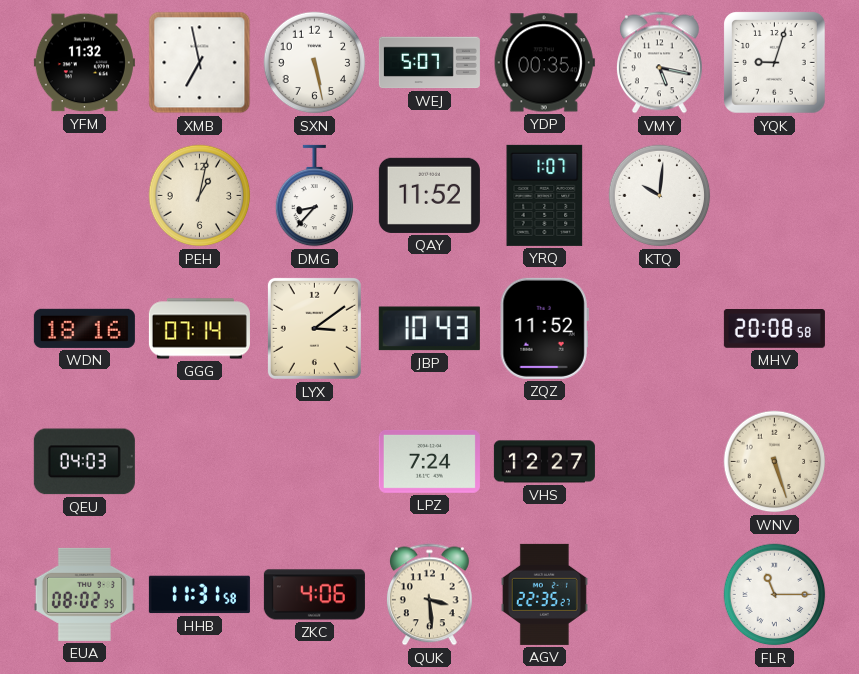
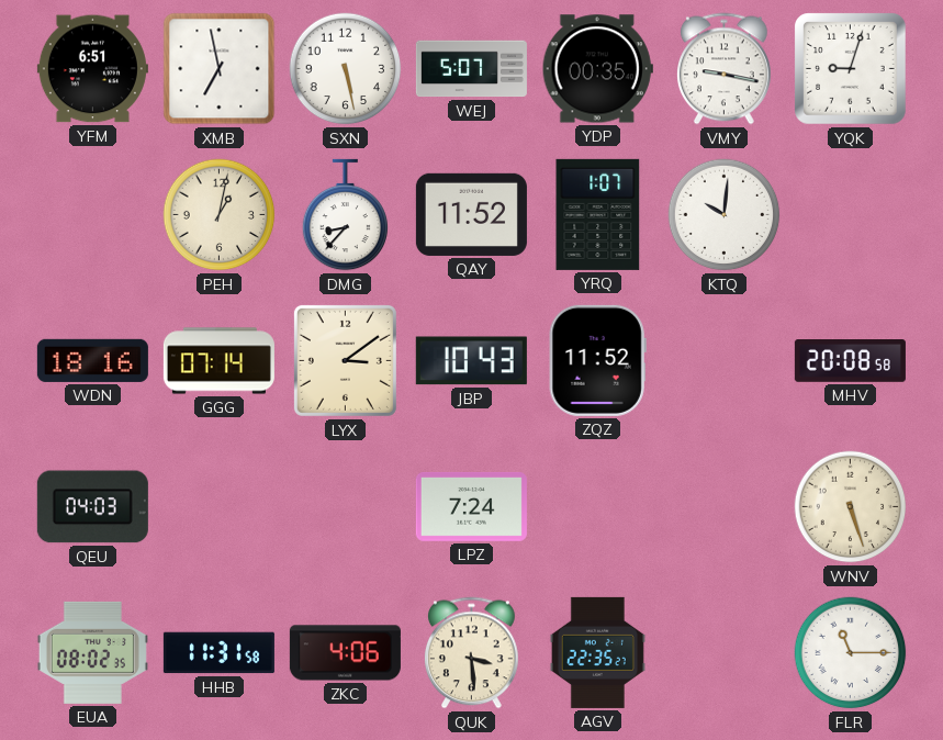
YFM: 11:32 -> 6:51
VMY: 5:17 -> 9:17
VHS: 12:27 -> none
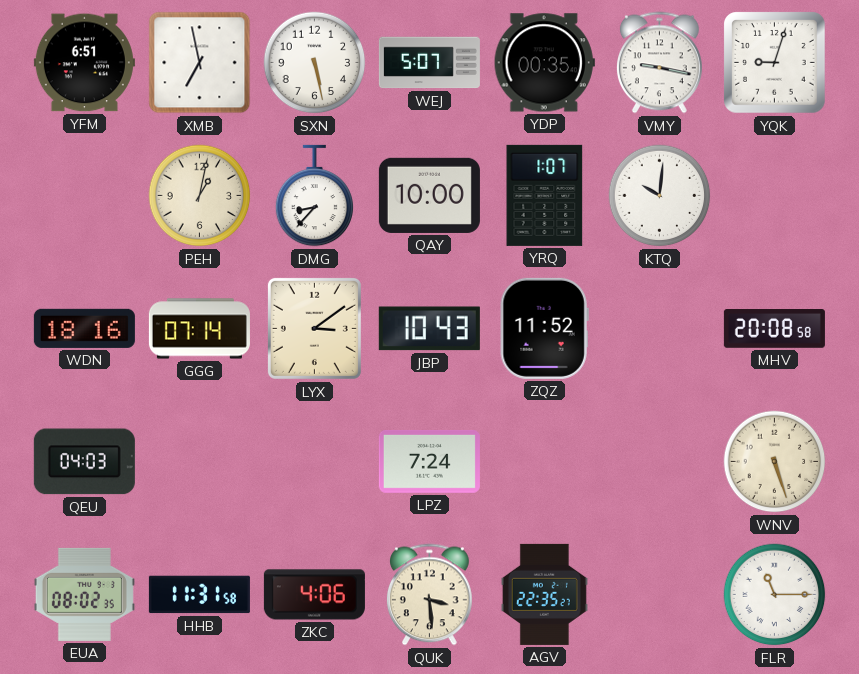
QAY: 11:52 -> 10:00
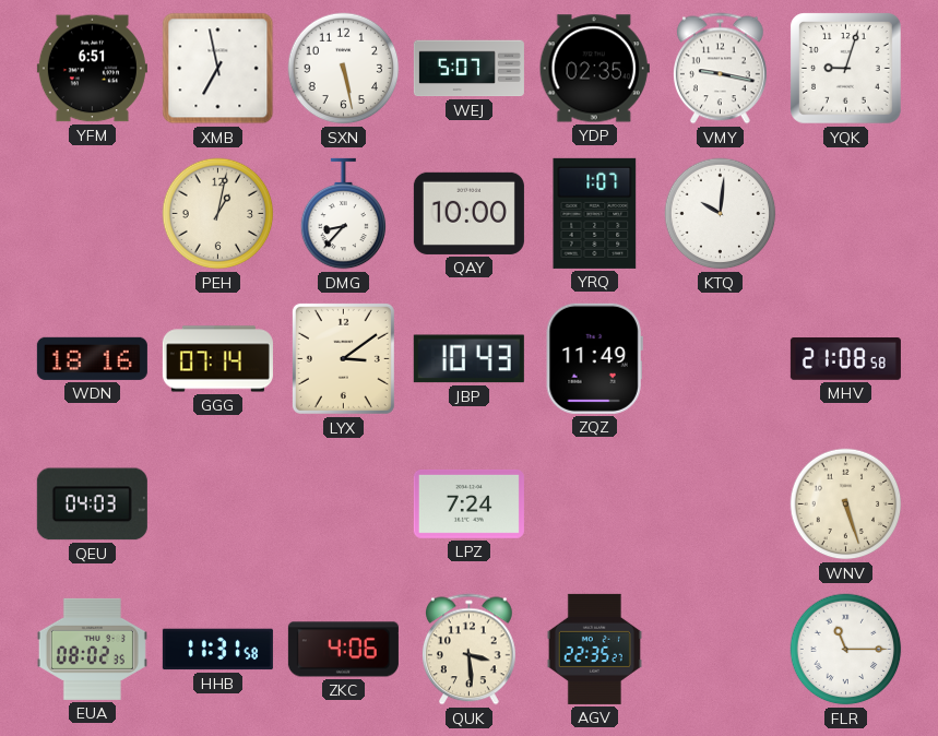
YDP: 00:35 -> 02:35
ZQZ: 11:52 -> 11:49
MHV: 20:08 -> 21:08
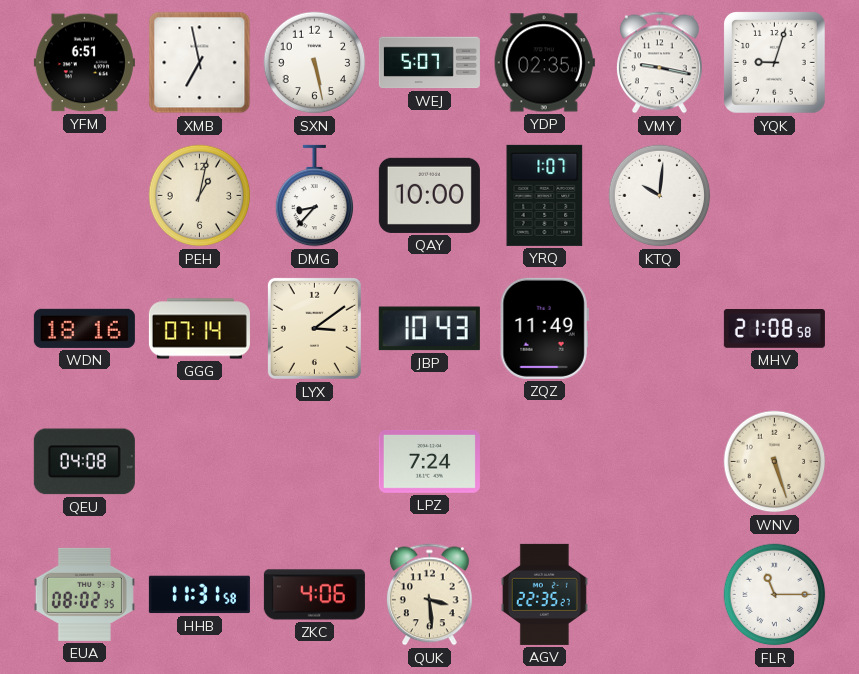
QEU: 04:03 -> 04:08
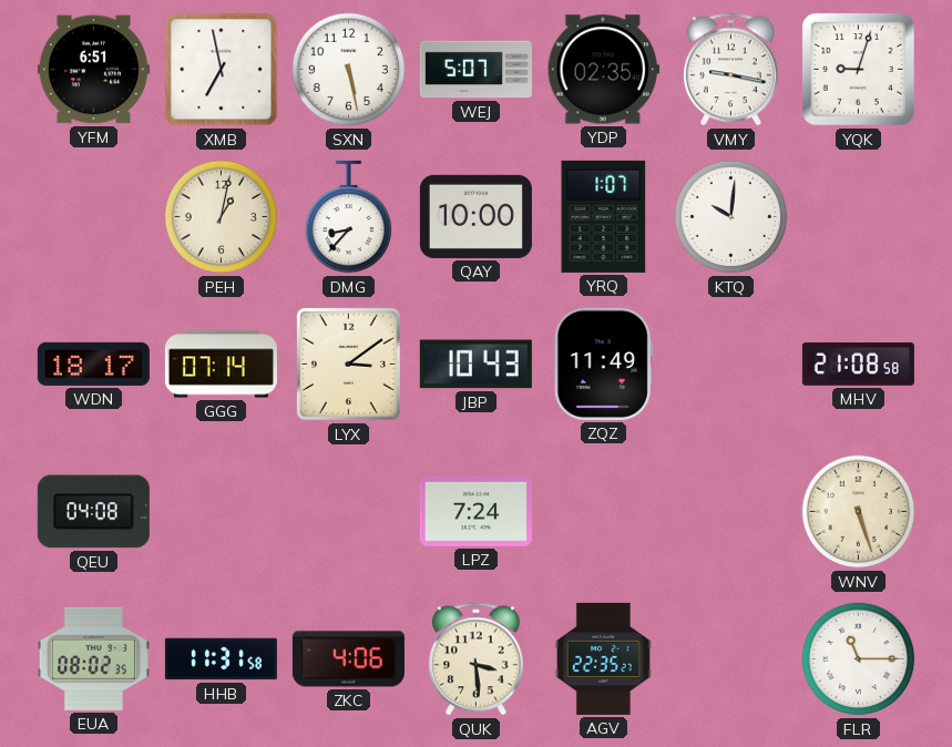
WDN: 18:16 -> 18:17
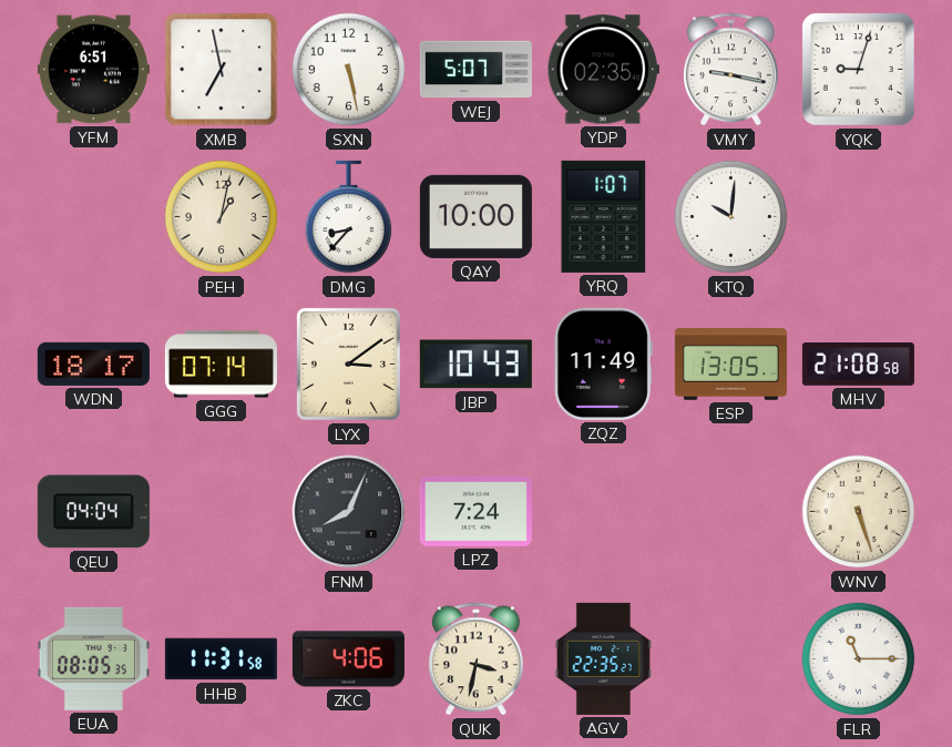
ESP: none -> 13:05
QEU: 04:08 -> 04:04
FNM: none -> 8:04
EUA: 08:02 -> 08:05
QUK: 3:29 -> 3:32
